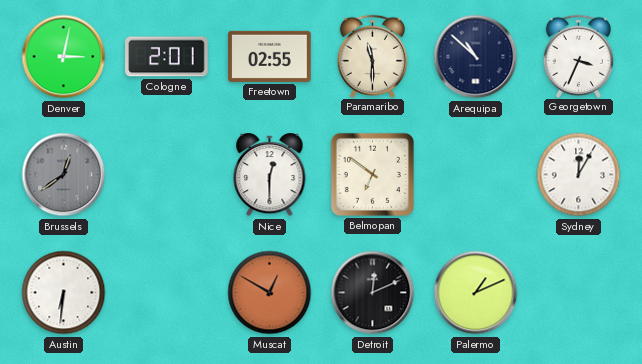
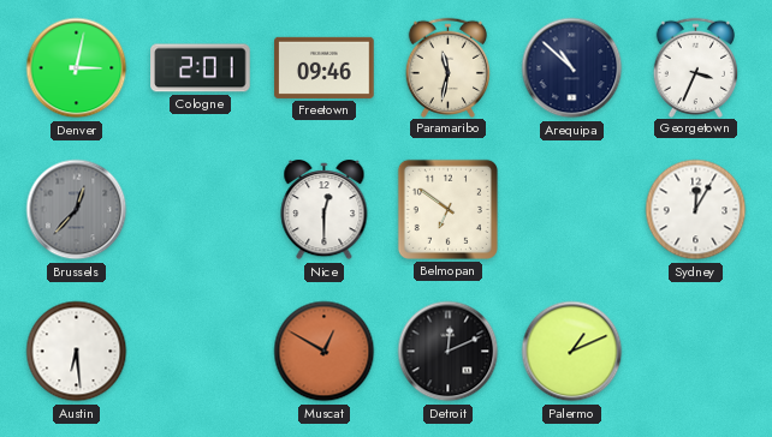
Freetown: 02:55 -> 09:46
Paramaribo: 11:30 -> 11:32
Brussels: 12:39 -> 12:37
Austin: 6:31 -> 6:29
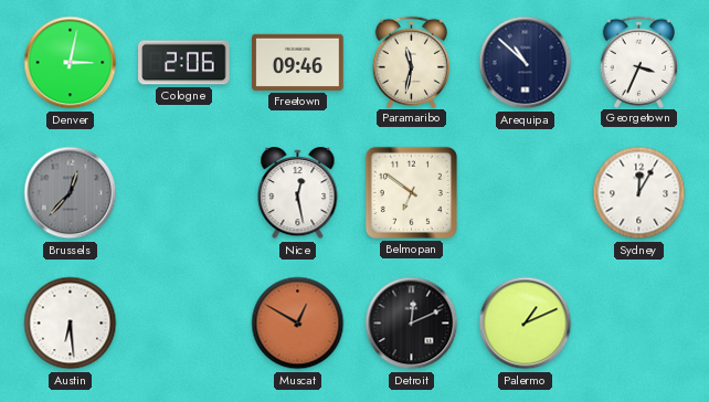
Cologne: 2:01 -> 2:06
Nice: 12:30 -> 12:28
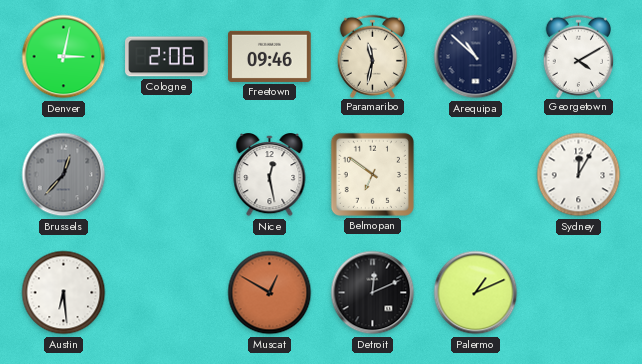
Georgetown: 3:34 -> 4:10
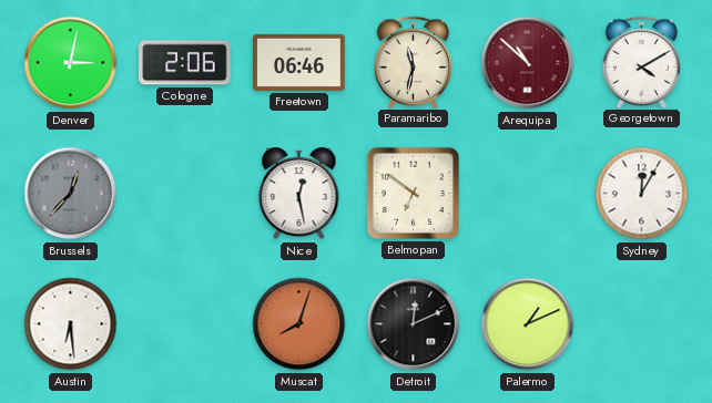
Freetown: 09:46 -> 06:46
Arequipa dial: navy -> burgundy
Muscat: 12:50 -> 8:03
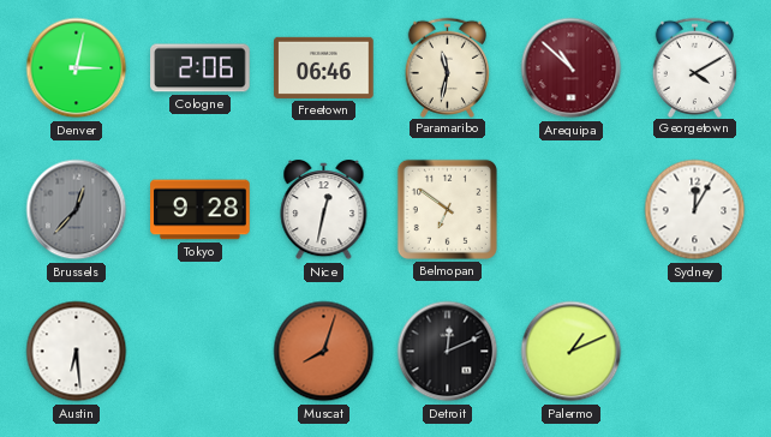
Tokyo: none -> 9:28
Nice: 12:28 -> 12:32
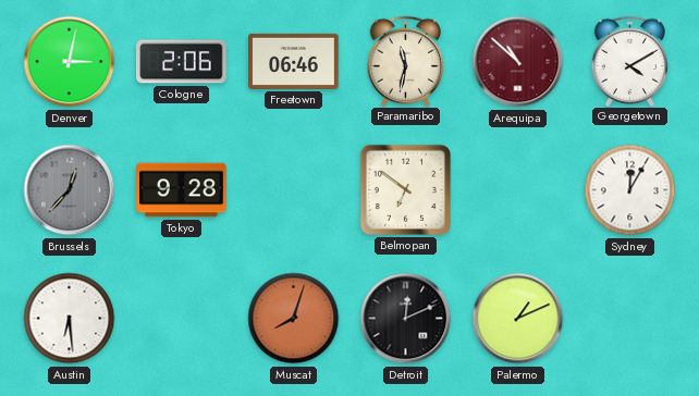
Nice: 12:32 -> none
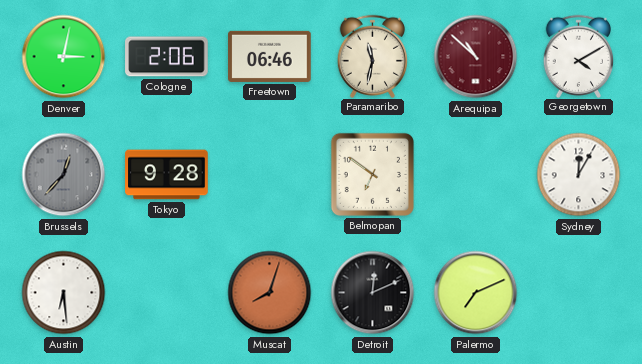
Palermo: 1:11 -> 7:11
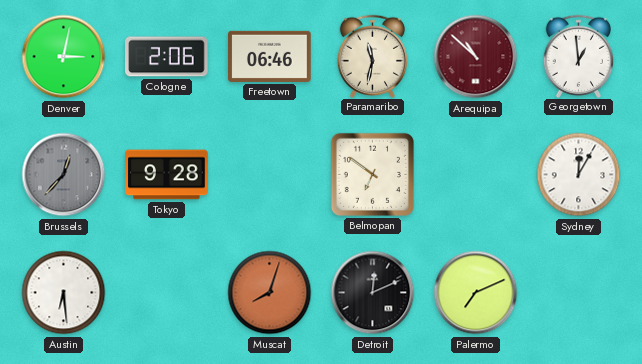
Georgetown: 4:10 -> 12:59
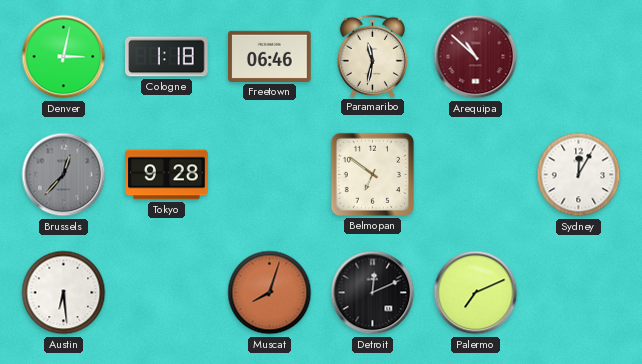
Cologne: 2:06 -> 1:18
Georgetown: 12:59 -> none
